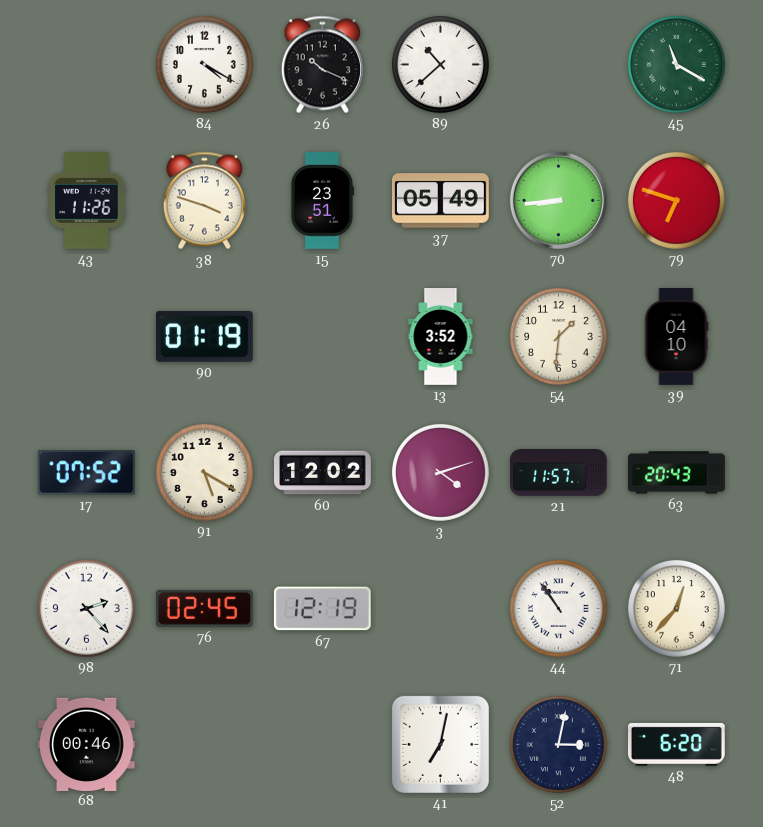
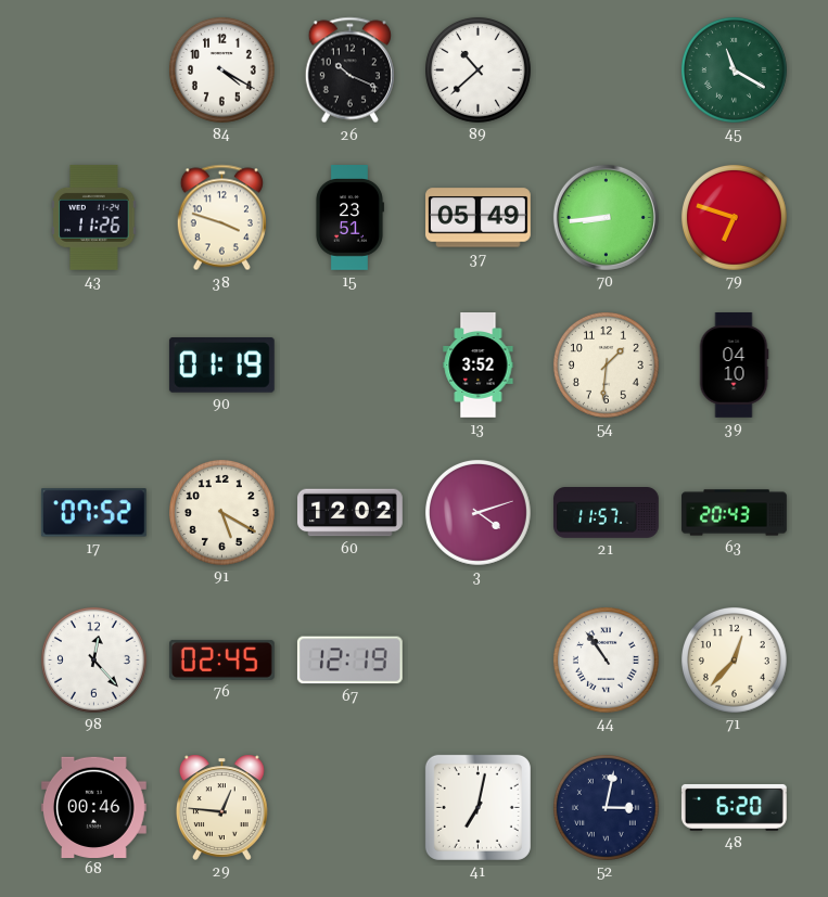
98: 2:23 -> 12:23
29: none -> 12:46
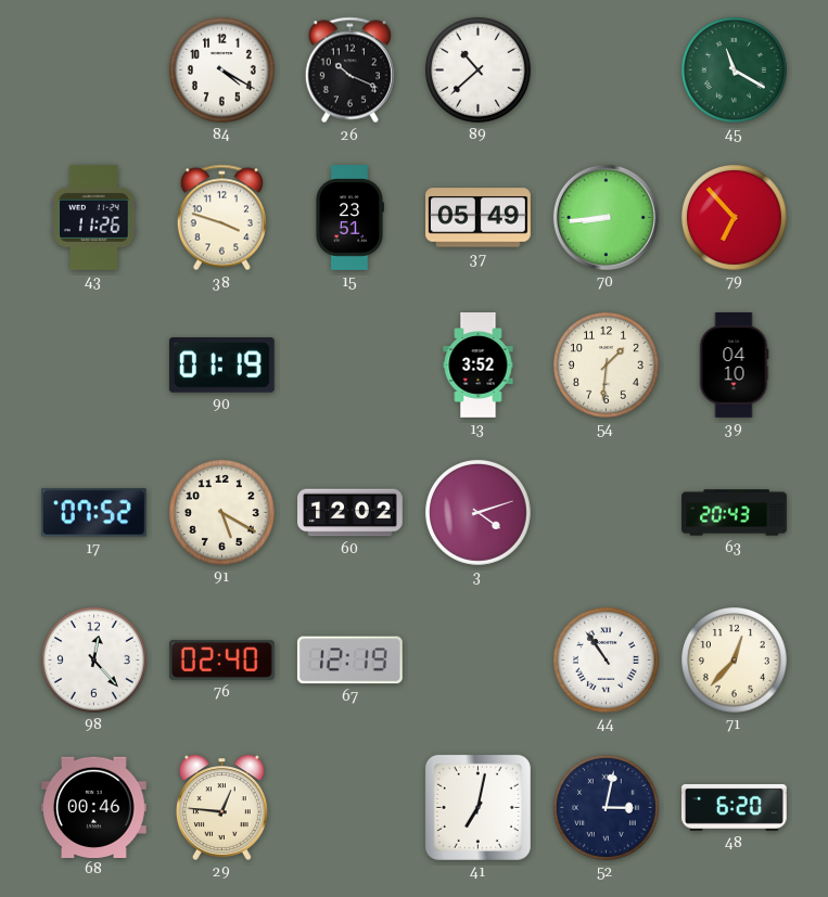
79: 6:48 -> 6:53
21: 11:57 -> none
76: 02:45 -> 02:40
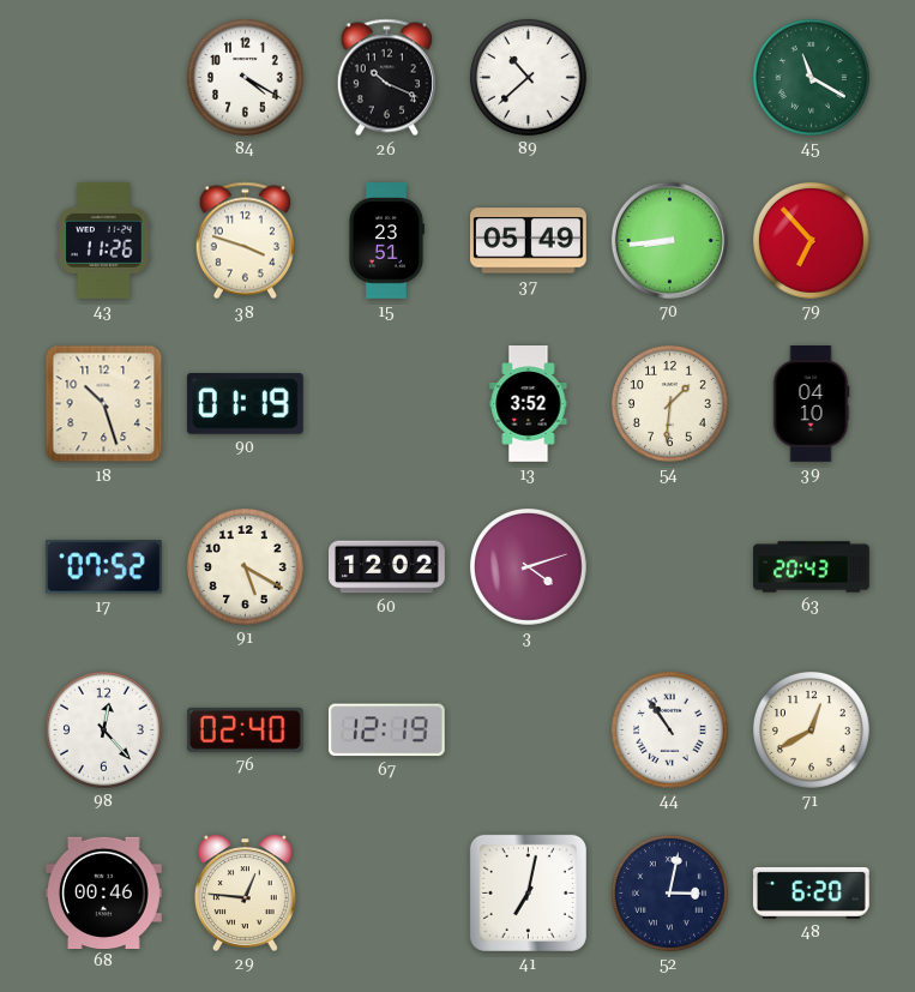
18: none -> 10:27
71: 12:37 -> 12:40
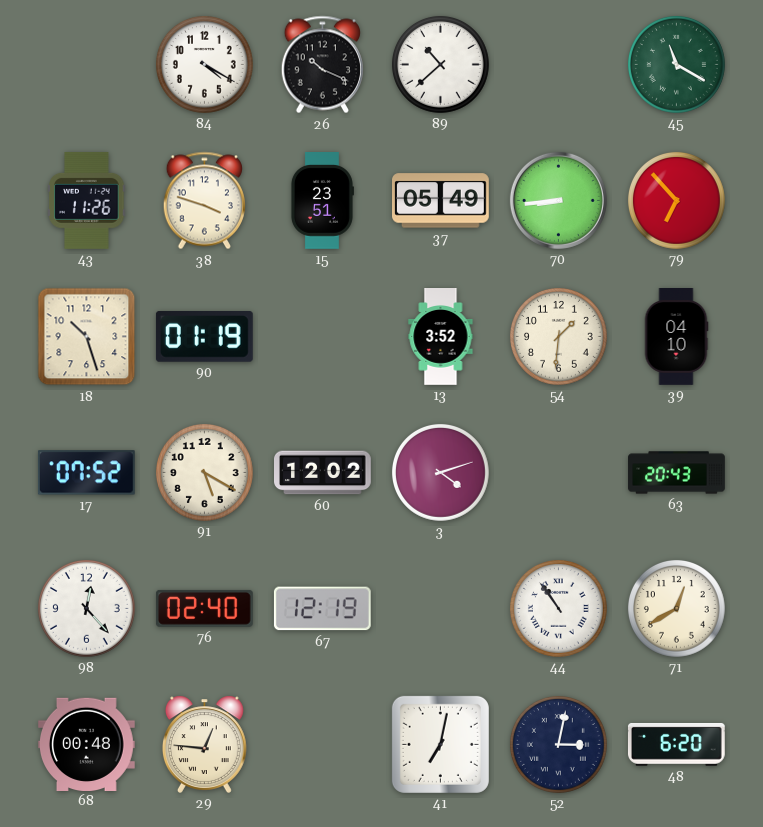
68: 00:46 -> 00:48
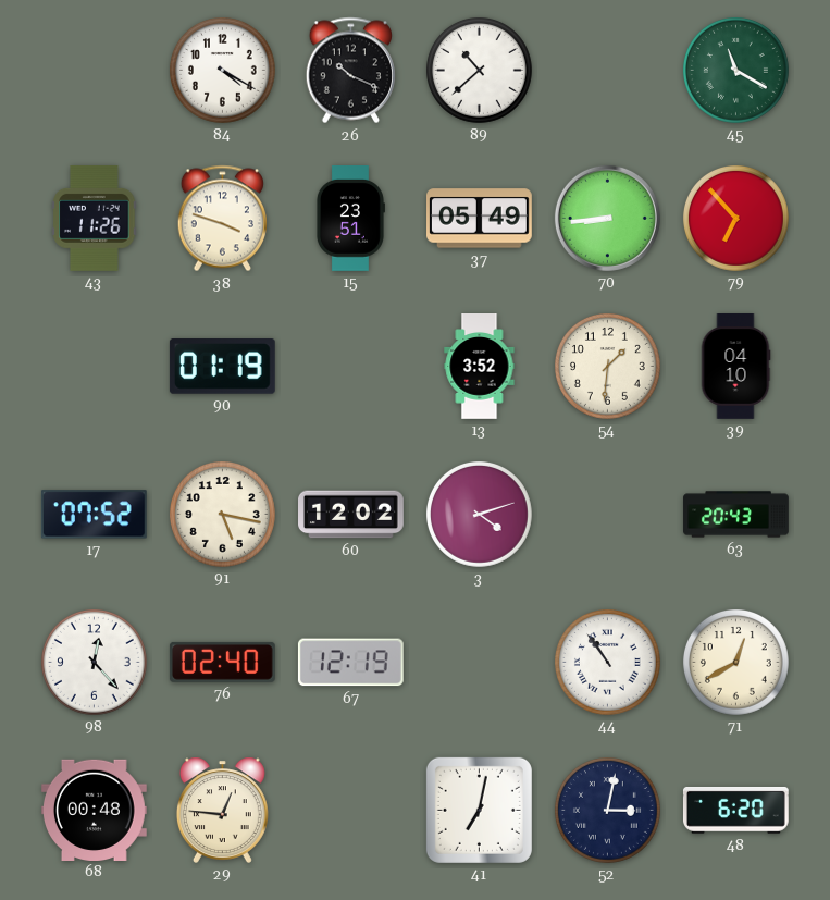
18: 10:27 -> none
91: 5:20 -> 5:17
